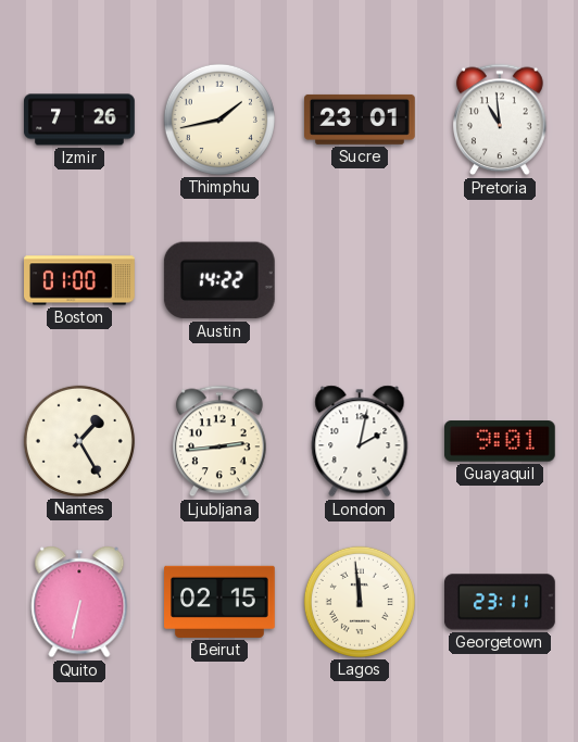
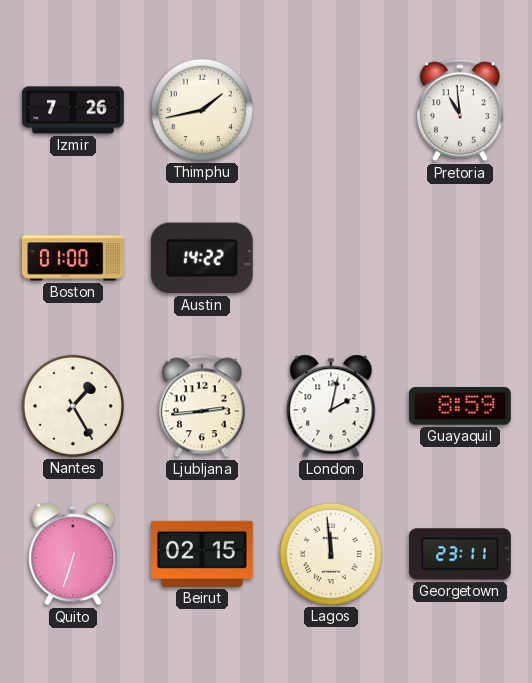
Sucre: 23:01 -> none
Guayaquil: 9:01 -> 8:59
Quito: 6:32 -> 6:33
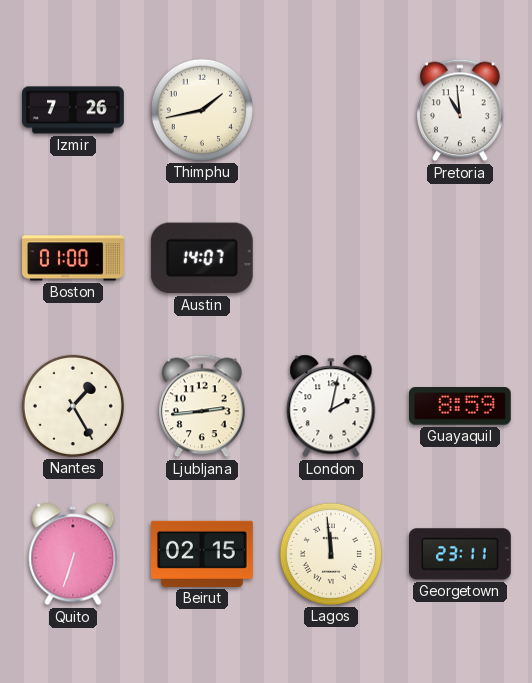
Austin: 14:22 -> 14:07
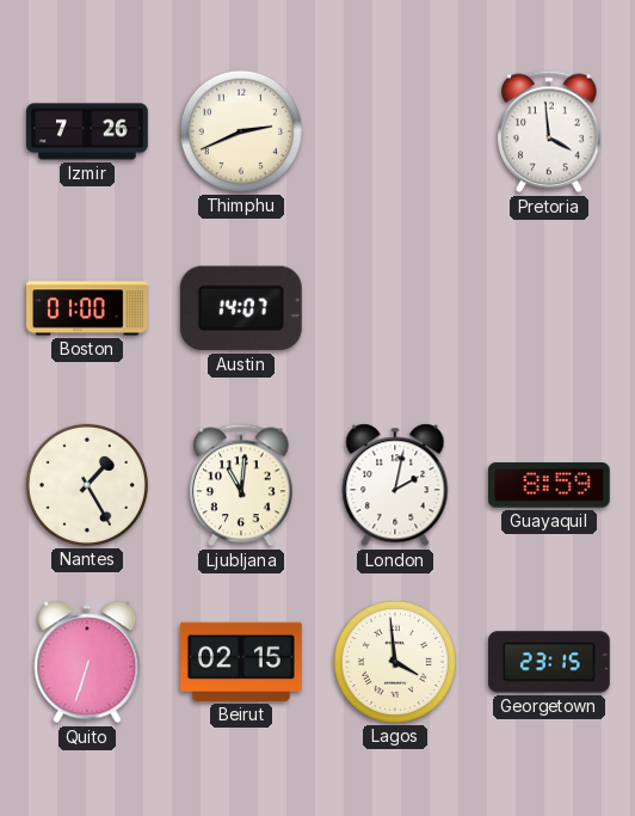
Thimphu: 1:43 -> 2:41
Pretoria: 10:59 -> 3:59
Ljubljana: 2:44 -> 11:01
Lagos: 11:59 -> 3:59
Georgetown: 23:11 -> 23:15
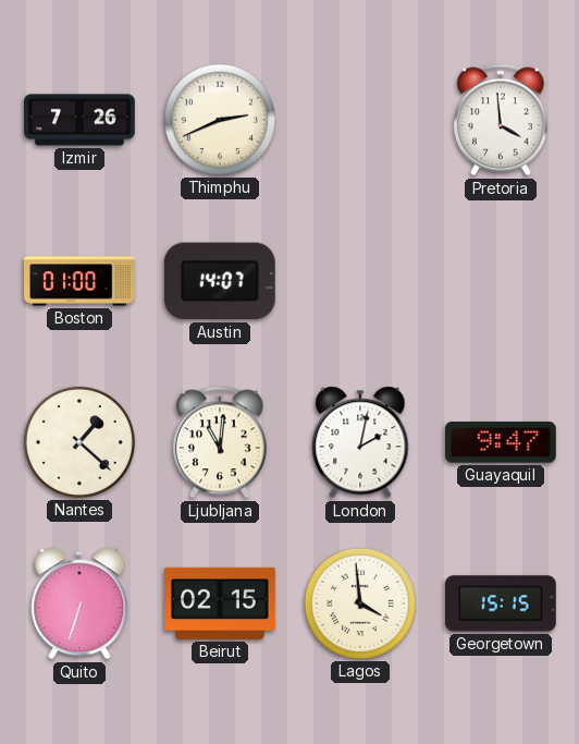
Nantes: 1:25 -> 1:22
Guayaquil: 8:59 -> 9:47
Georgetown: 23:15 -> 15:15
